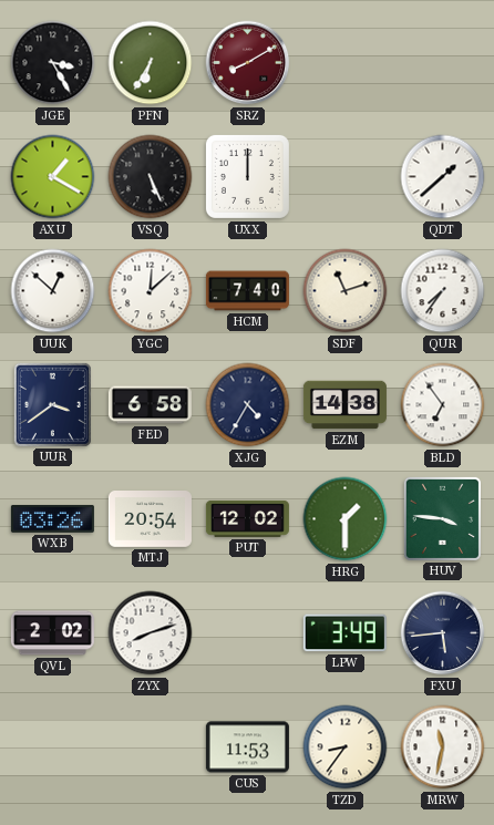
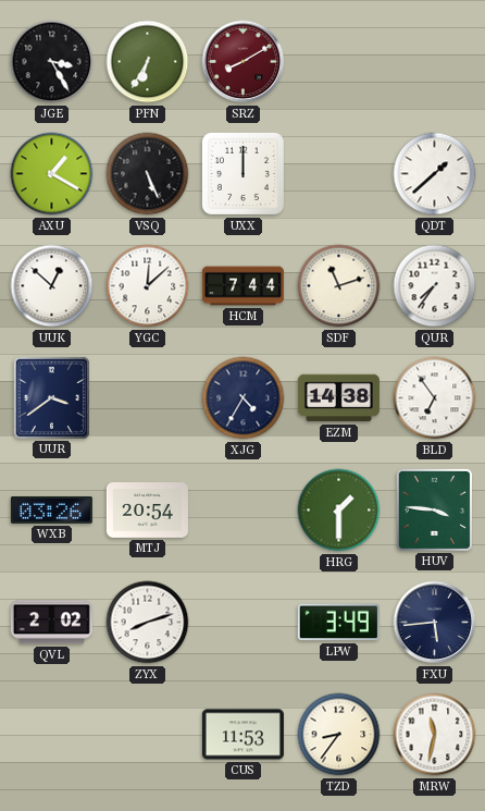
HCM: 7:40 -> 7:44
FED: 6:58 -> none
PUT: 12:02 -> none
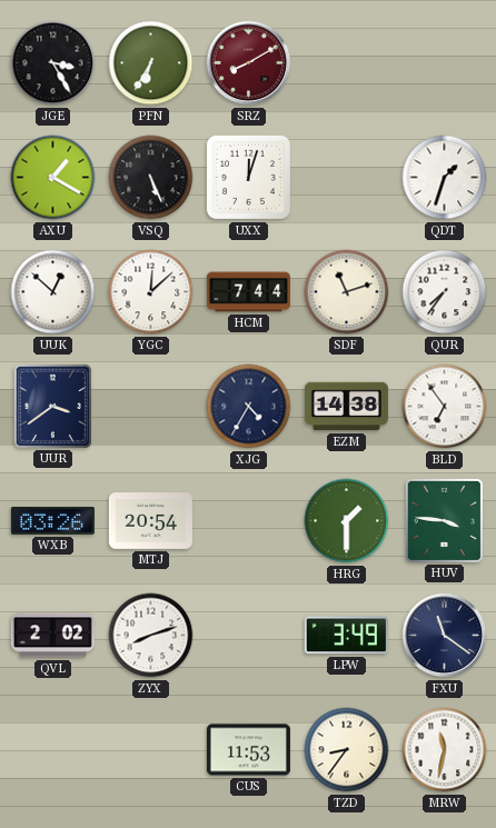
UXX: 12:00 -> 12:03
QDT: 1:38 -> 1:33
FXU: 5:44 -> 11:21
